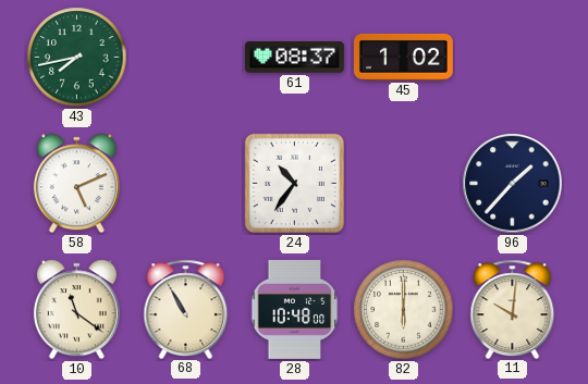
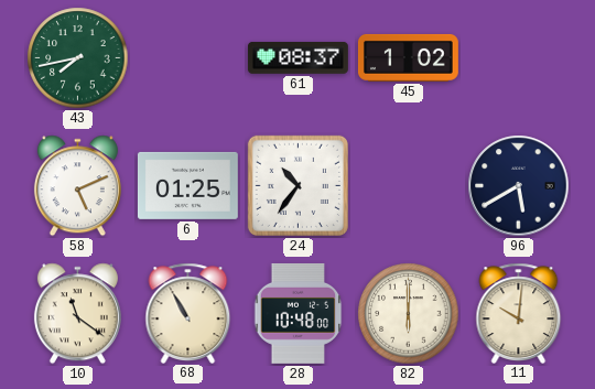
6: none -> 01:25
96: 1:37 -> 5:40
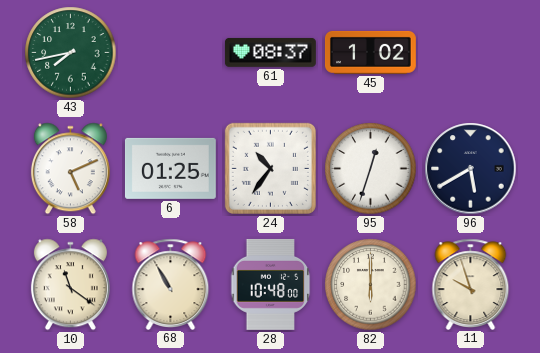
95: none -> 12:33
11: 10:01 -> 9:57
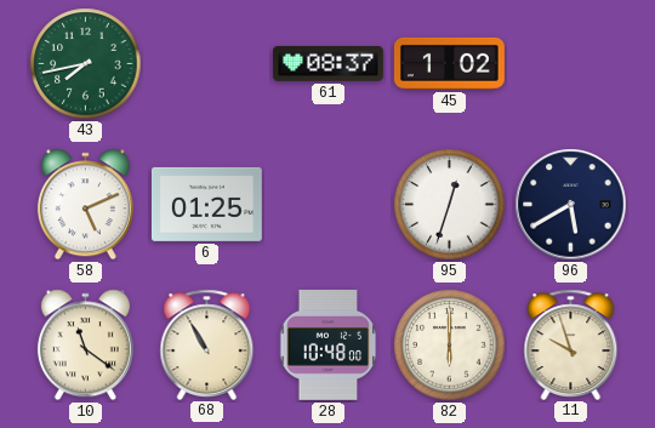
24: 10:36 -> none
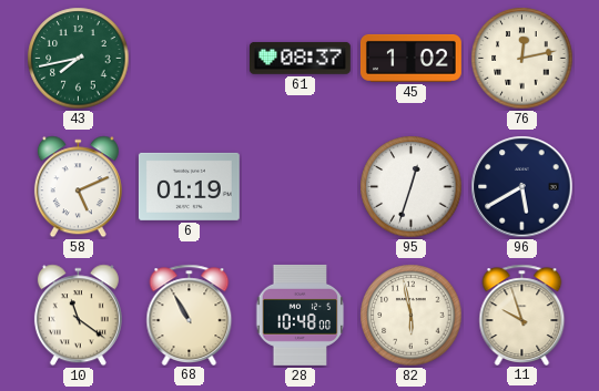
76: none -> 12:13
6: 01:25 -> 01:19
82: 6:00 -> 5:58
